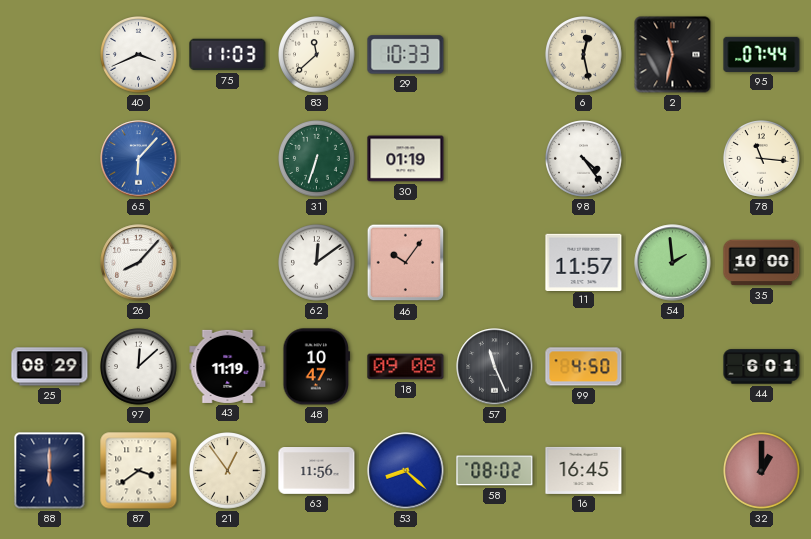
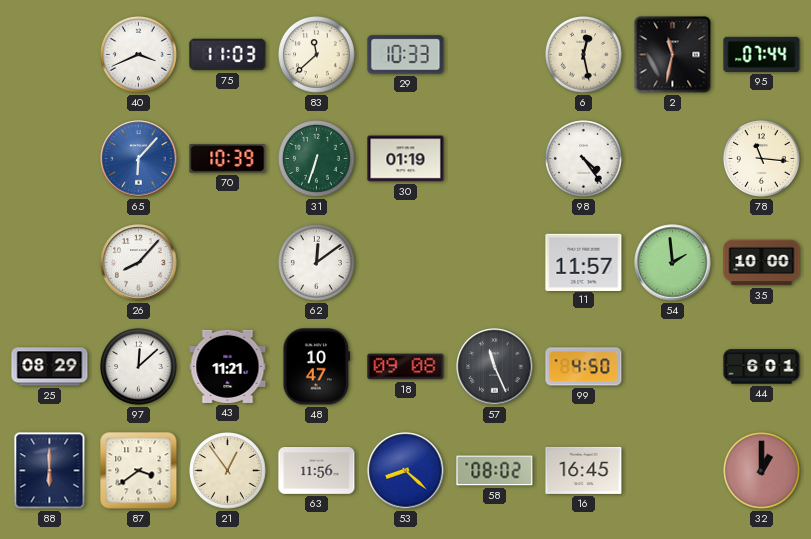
70: none -> 10:39
46: 10:06 -> none
43: 11:19 -> 11:21
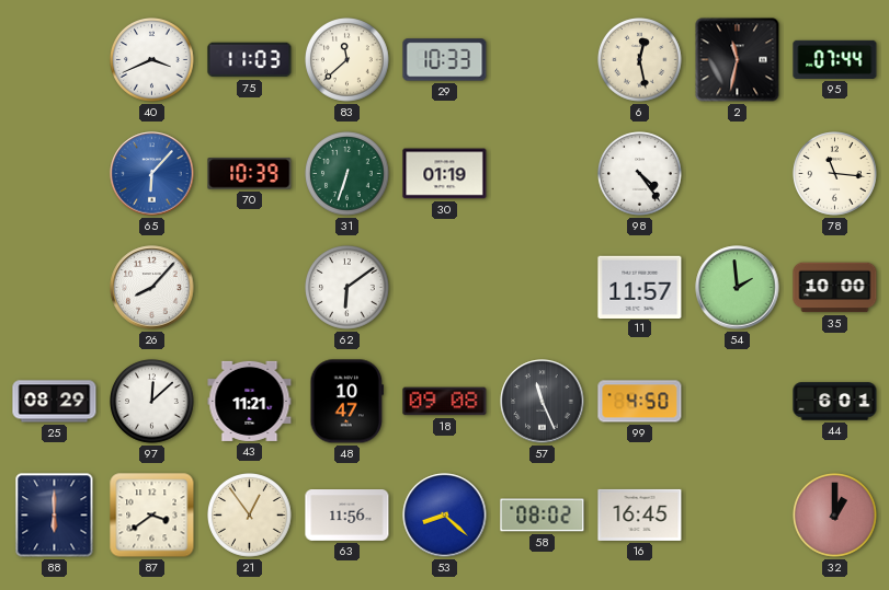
62: 12:09 -> 6:09
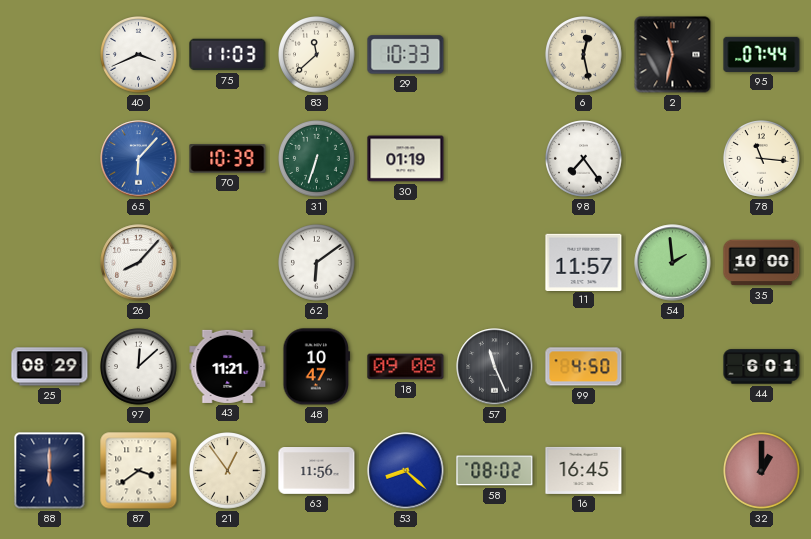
98: 4:24 -> 7:24
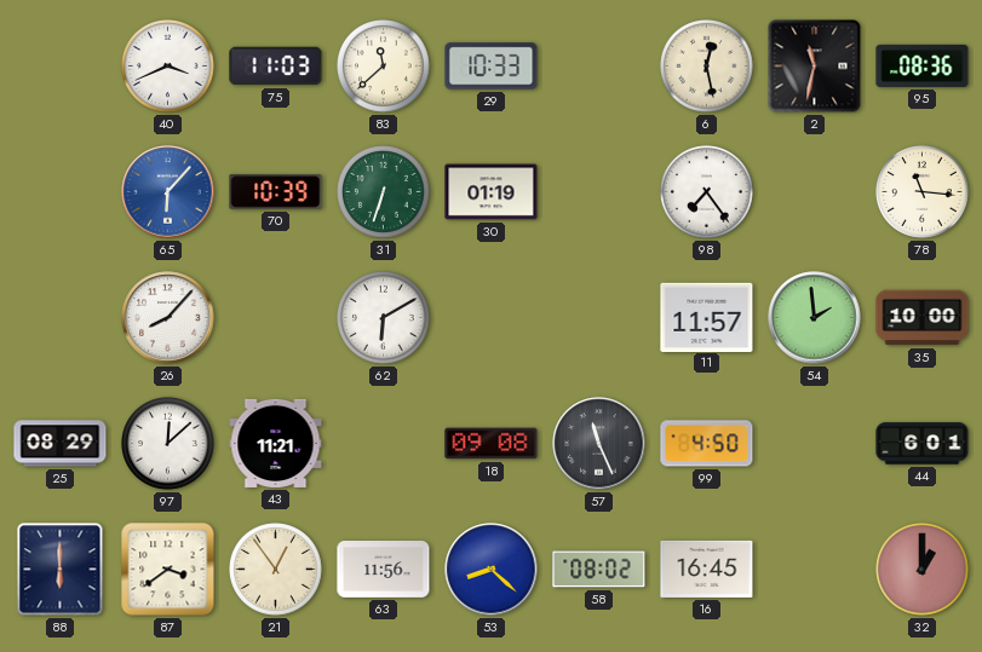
95: 07:44 -> 08:36
62: 6:09 -> 6:10
48: 10:47 -> none
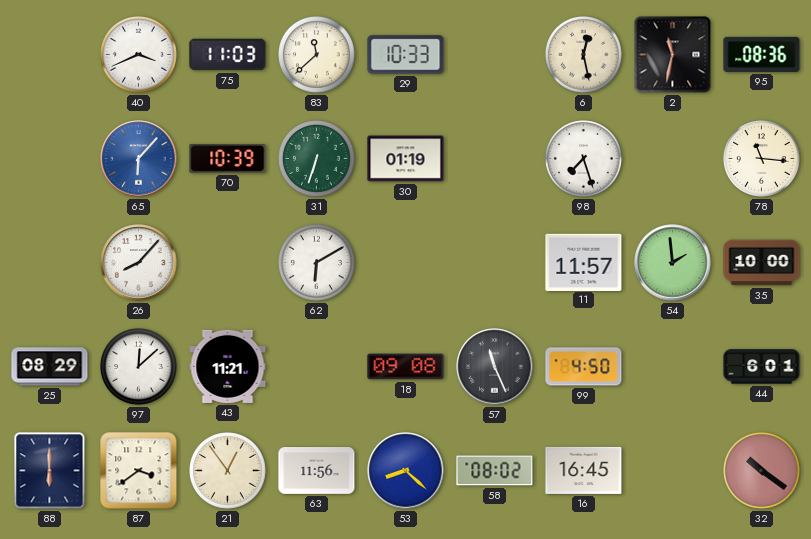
98: 7:24 -> 7:27
32: 1:00 -> 10:21
